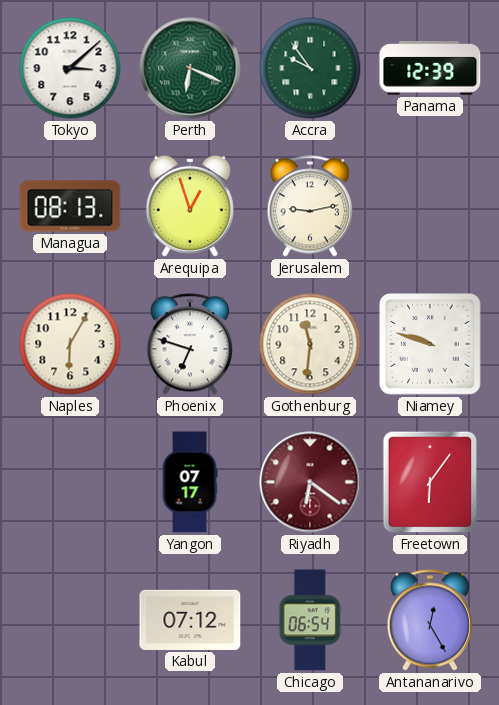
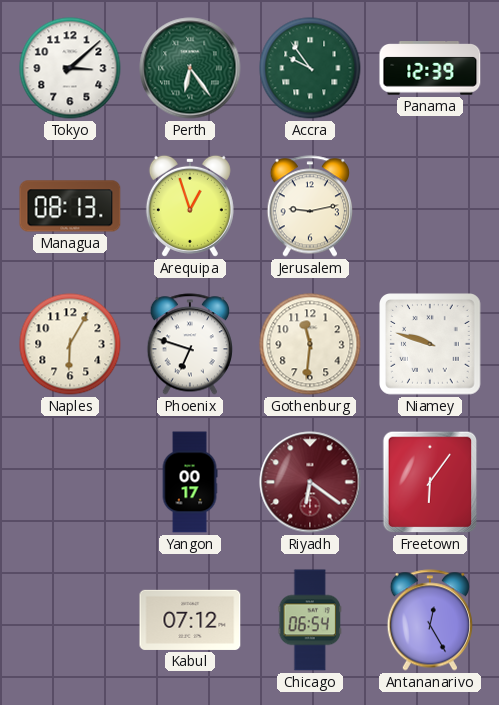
Perth: 6:19 -> 6:24
Yangon: 07:17 -> 00:17
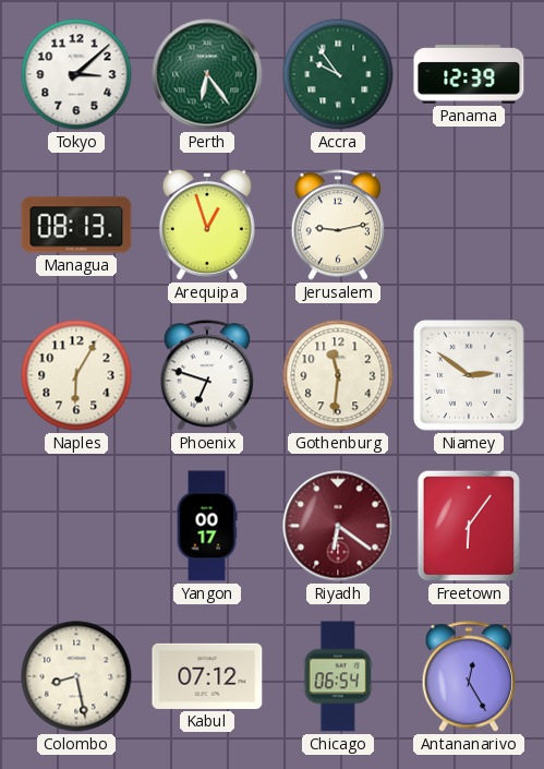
Niamey: 9:48 -> 2:51
Colombo: none -> 8:28
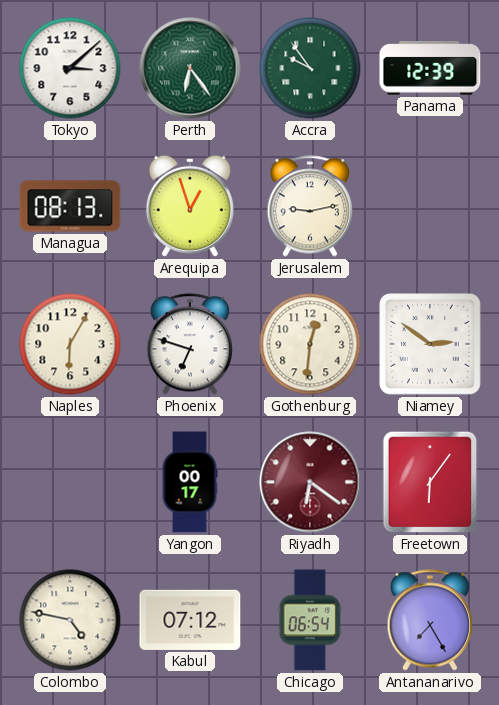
Gothenburg: 11:31 -> 12:31
Colombo: 8:28 -> 4:47
Antananarivo: 12:25 -> 7:25
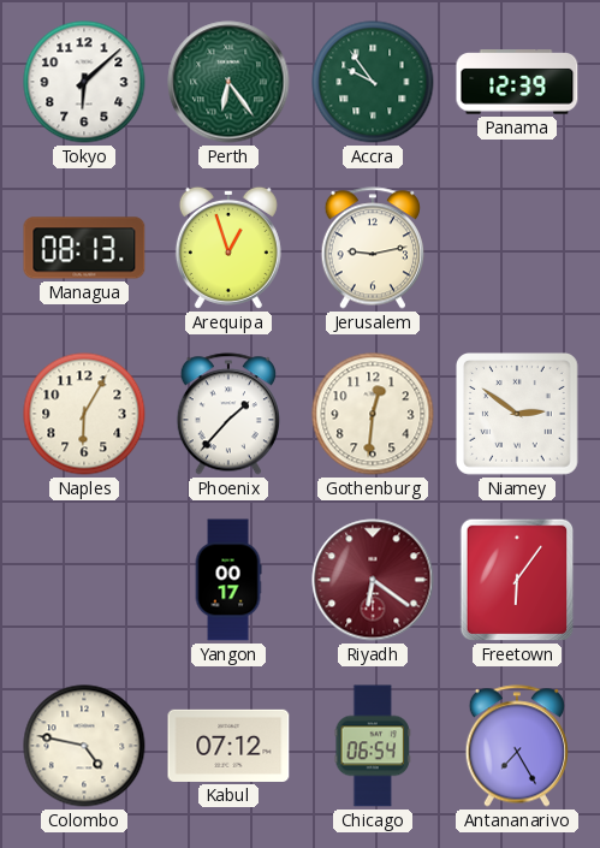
Tokyo: 3:08 -> 6:08
Phoenix: 6:48 -> 1:37
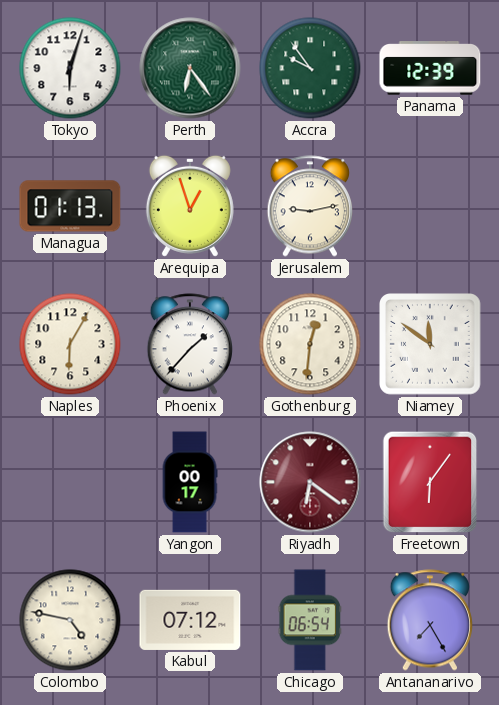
Tokyo: 6:08 -> 6:03
Managua: 08:13 -> 01:13
Niamey: 2:51 -> 11:51
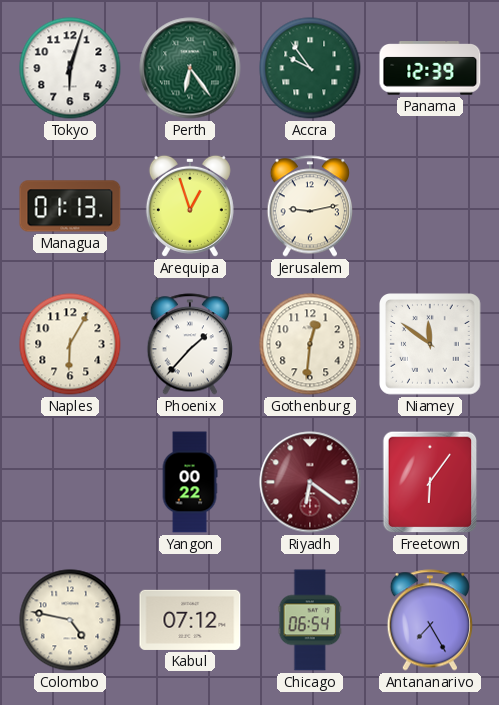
Yangon: 00:17 -> 00:22
